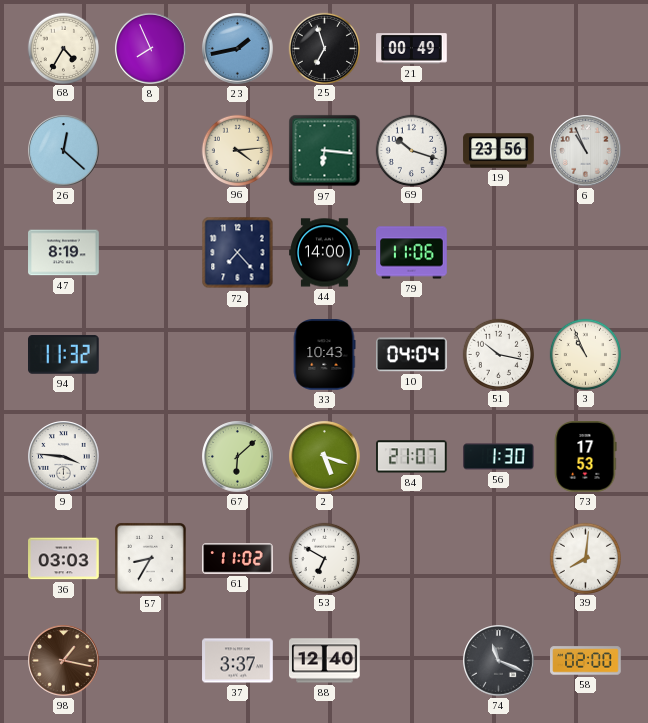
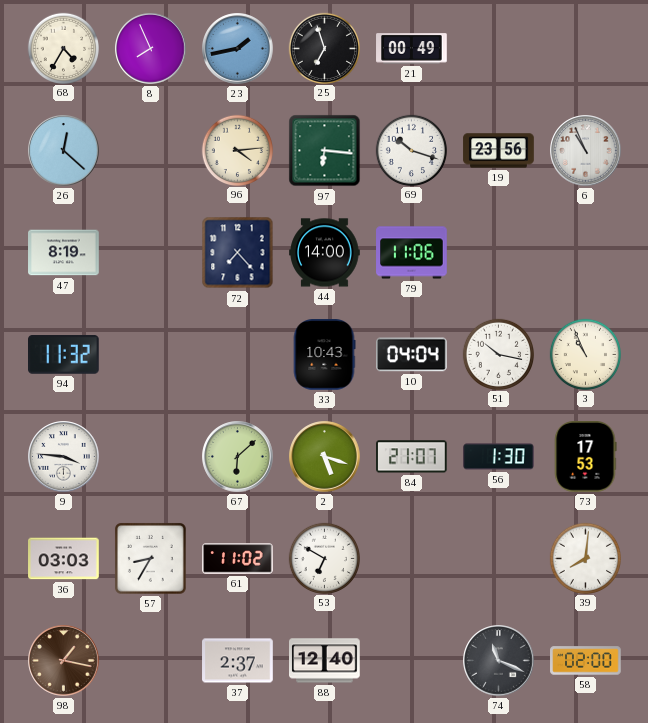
37: 3:37 -> 2:37
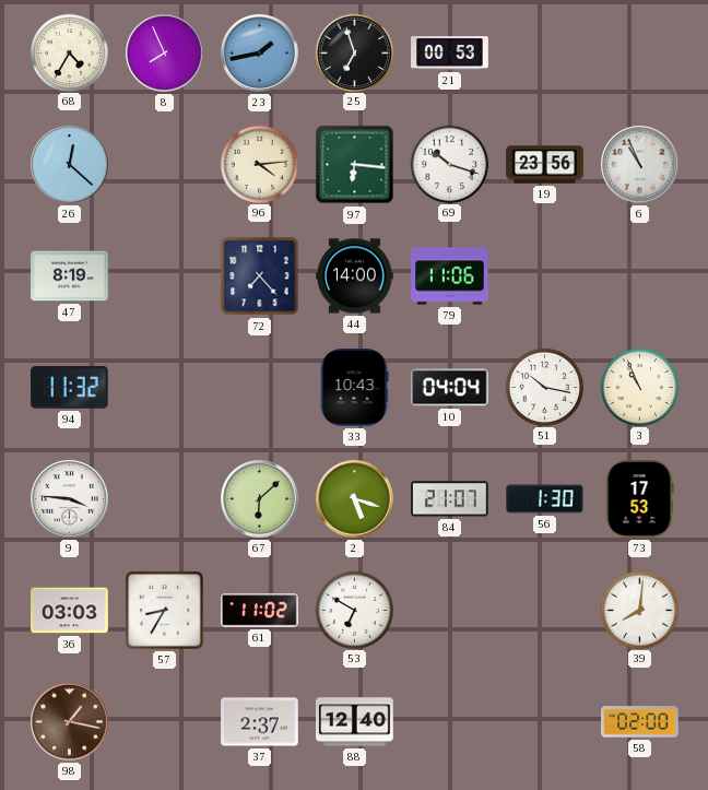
21: 00:49 -> 00:53
74: 11:19 -> none
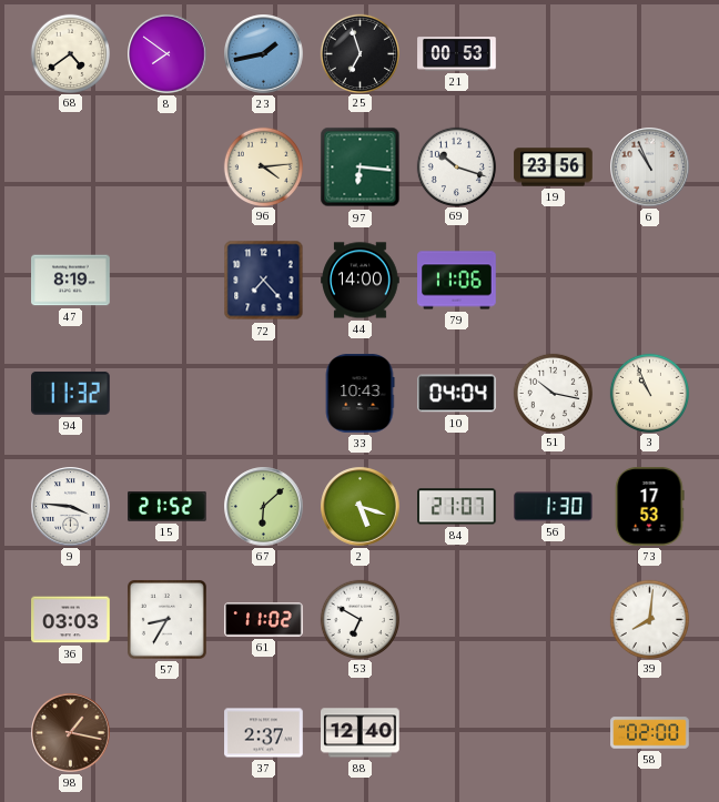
68: 4:35 -> 4:39
8: 7:56 -> 7:51
26: 12:22 -> none
15: none -> 21:52
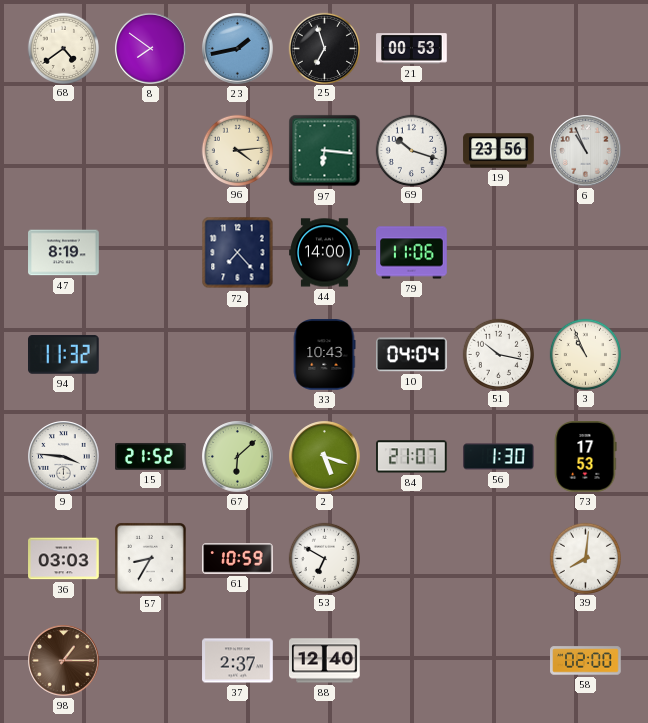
61: 11:02 -> 10:59
98: 1:17 -> 1:15
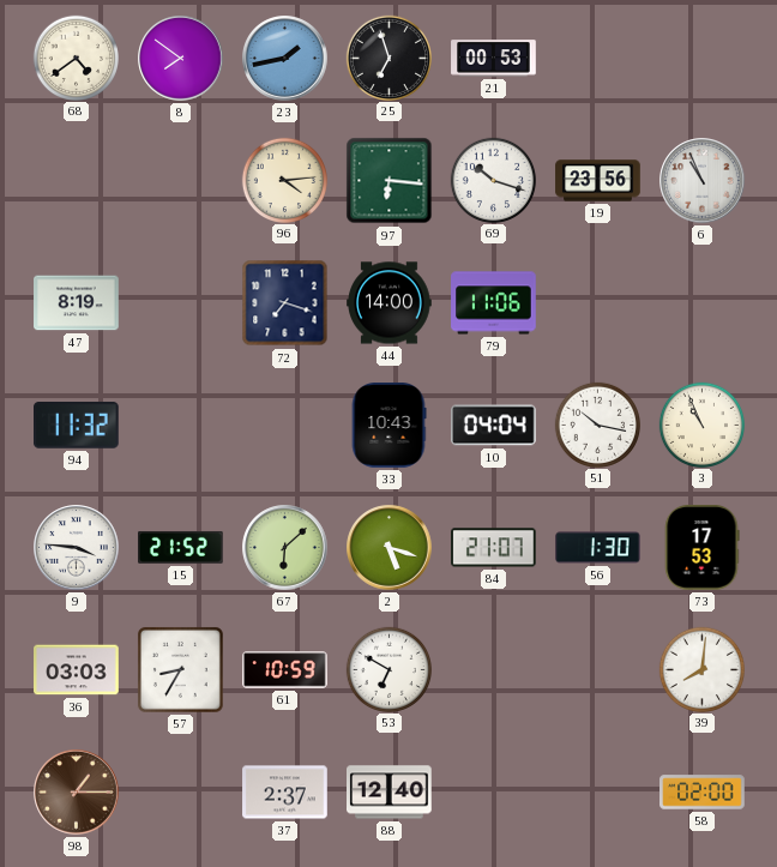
72: 7:23 -> 7:18
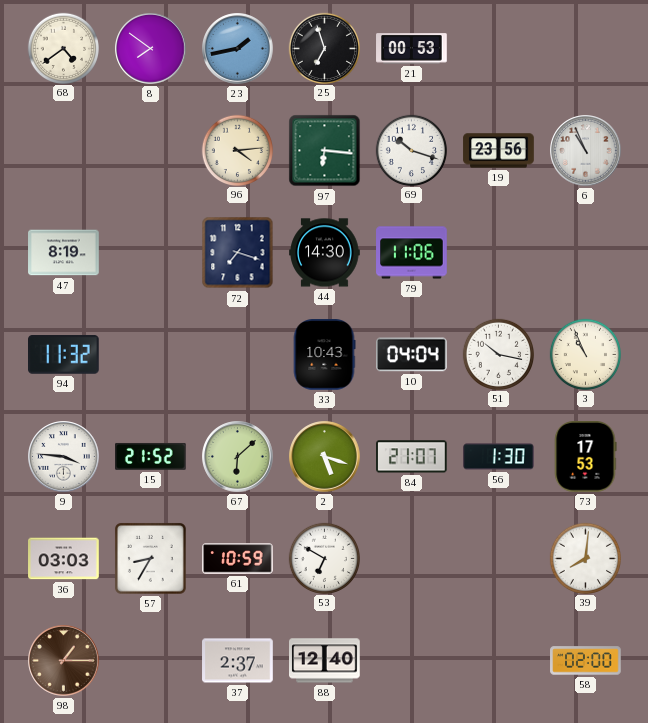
44: 14:00 -> 14:30
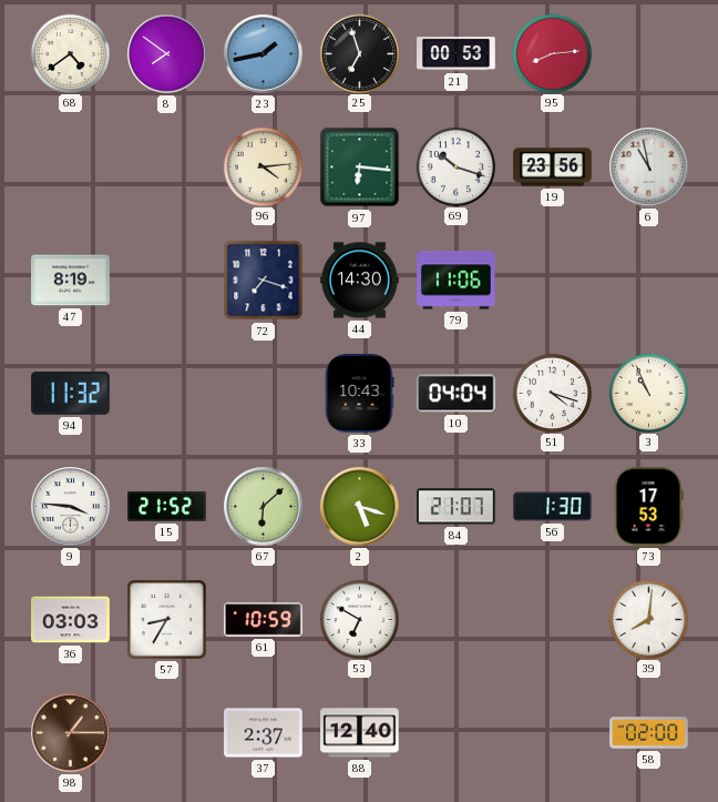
95: none -> 8:14
6: 10:56 -> 10:58
51: 10:17 -> 4:18
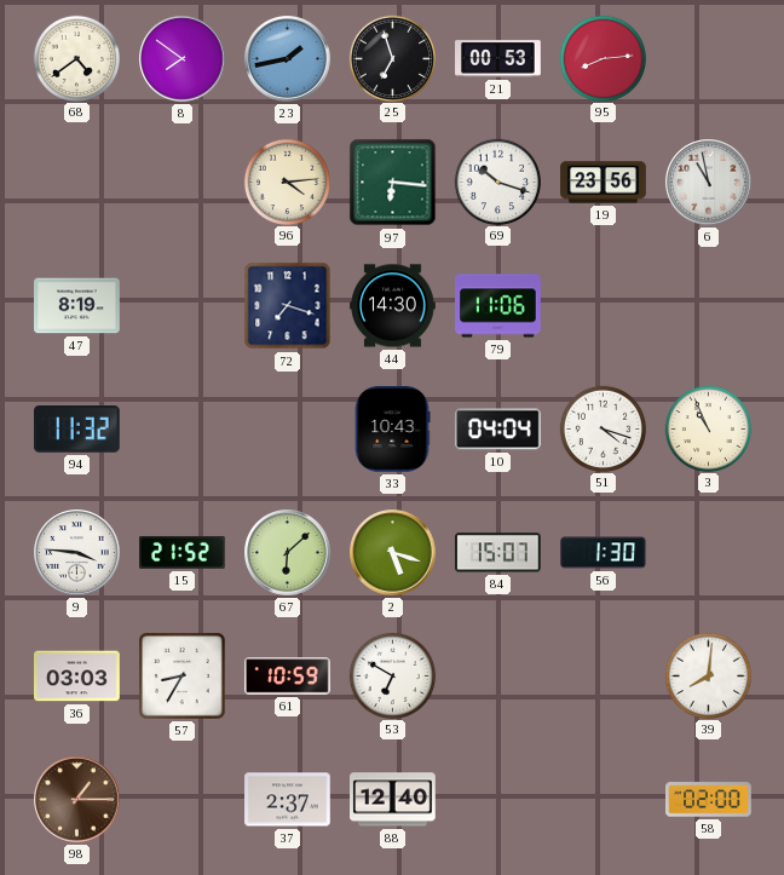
84: 21:07 -> 15:07
73: 17:53 -> none
